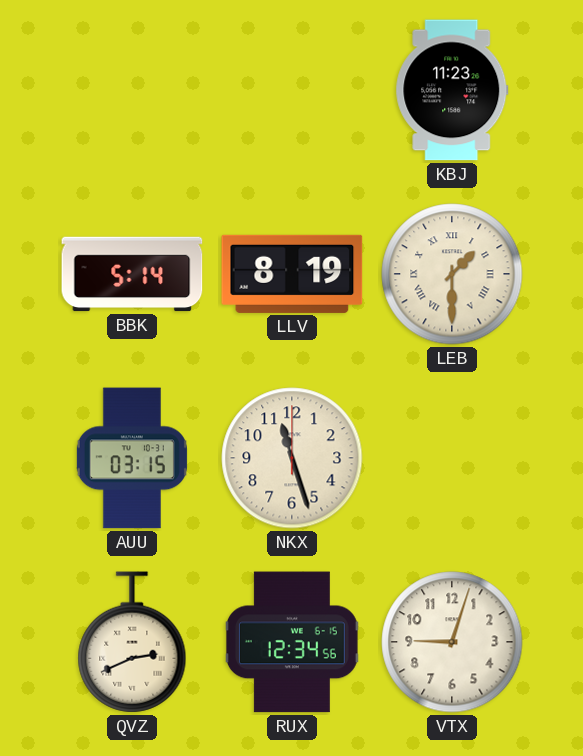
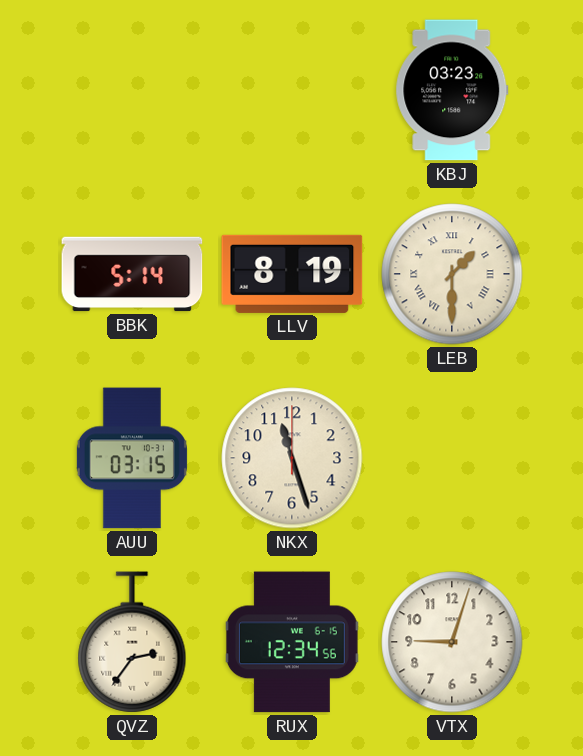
KBJ: 11:23 -> 03:23
QVZ: 2:41 -> 2:36
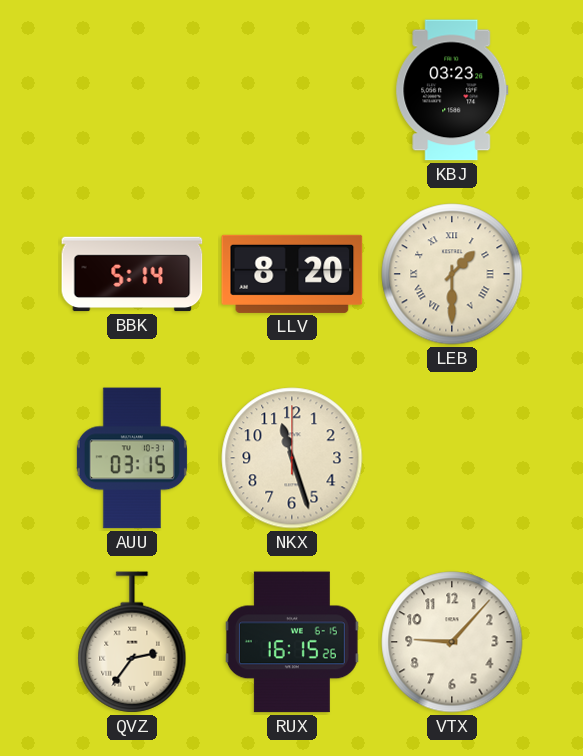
LLV: 8:19 -> 8:20
RUX: 12:34 -> 16:15
VTX: 9:03 -> 9:07
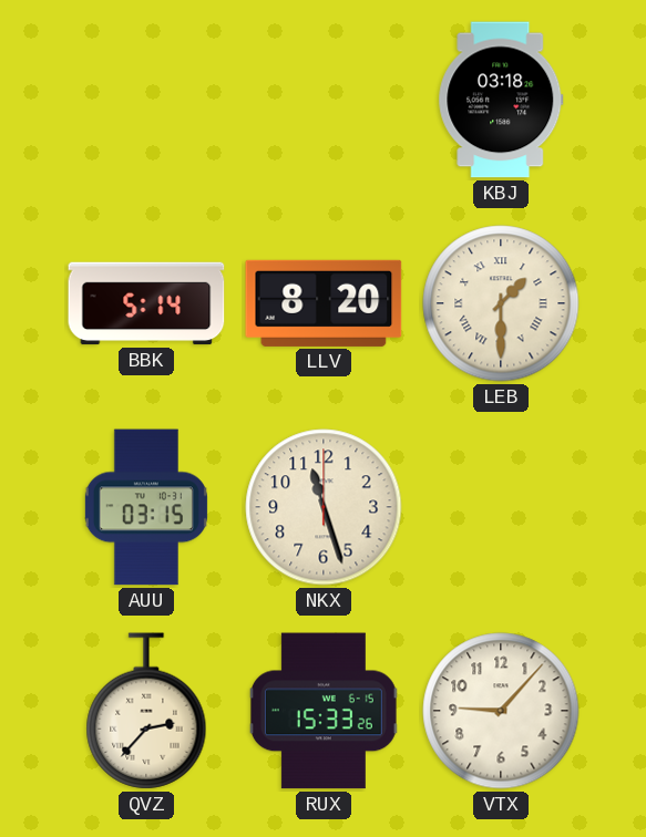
KBJ: 03:23 -> 03:18
QVZ: 2:36 -> 2:37
RUX: 16:15 -> 15:33
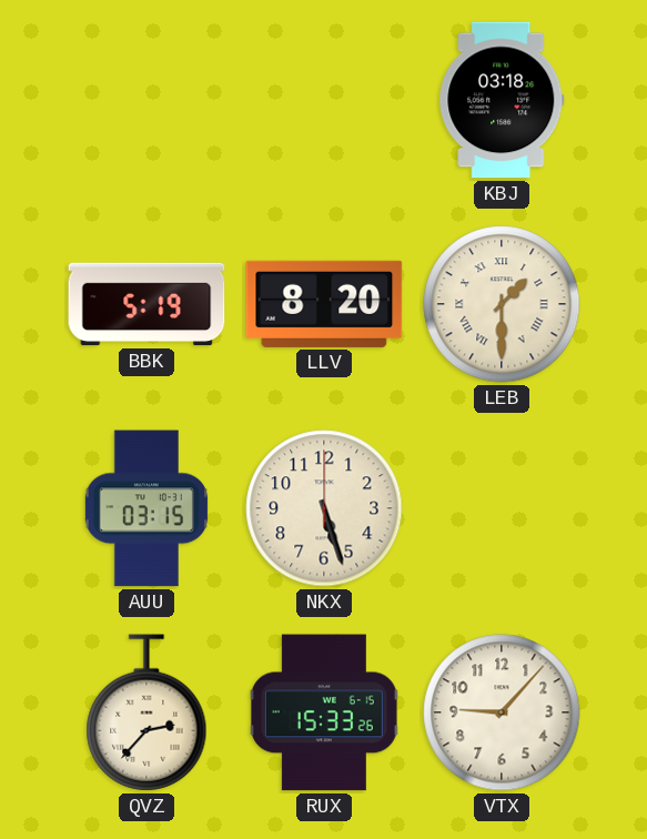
BBK: 5:14 -> 5:19
NKX: 11:27 -> 5:27
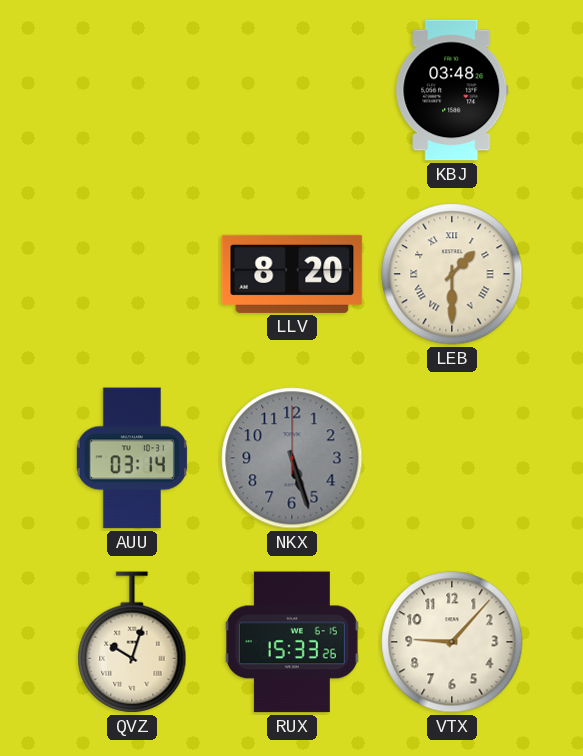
KBJ: 03:18 -> 03:48
BBK: 5:19 -> none
AUU: 03:15 -> 03:14
NKX dial: cream -> grey
QVZ: 2:37 -> 10:03
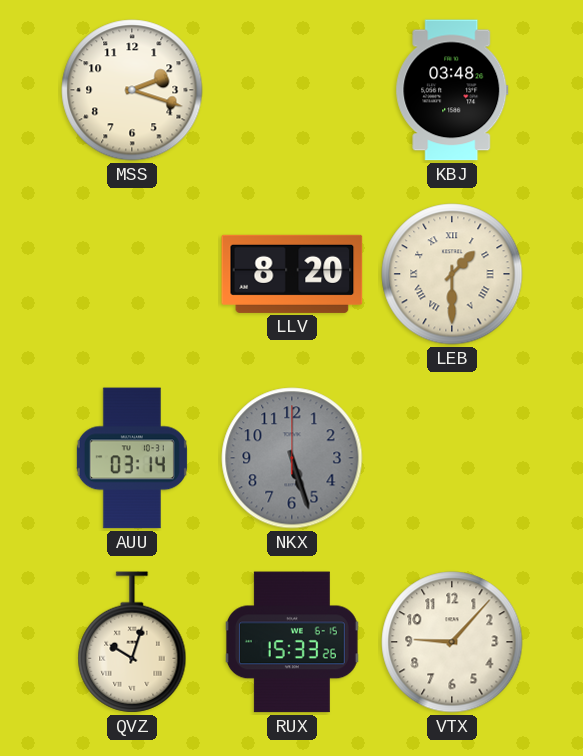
MSS: none -> 2:18
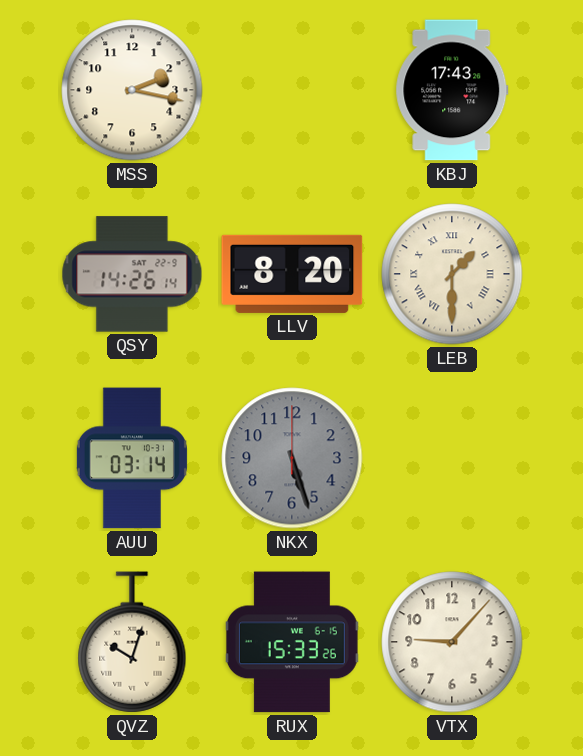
MSS: 2:18 -> 2:17
KBJ: 03:48 -> 17:43
QSY: none -> 14:26
